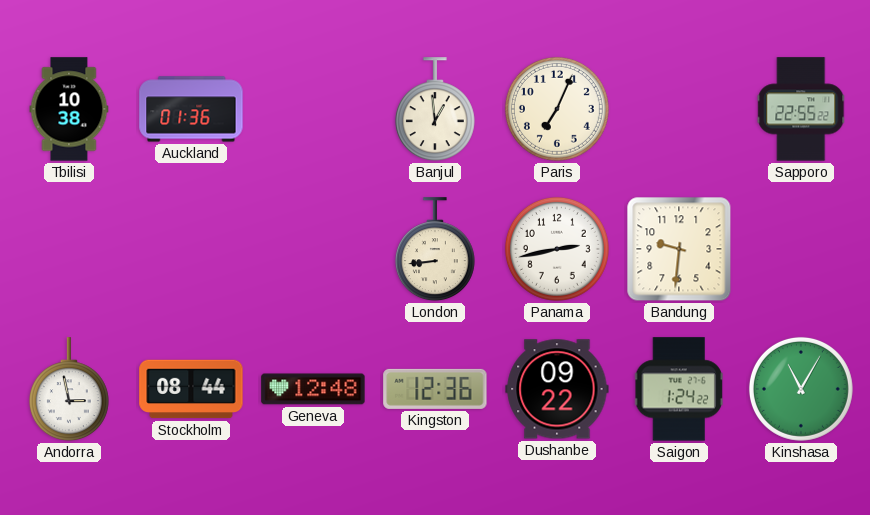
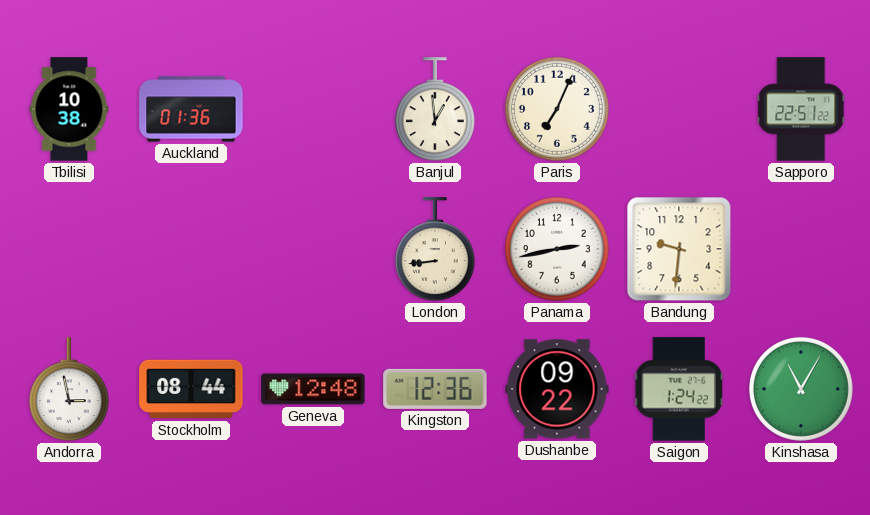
Sapporo: 22:55 -> 22:51
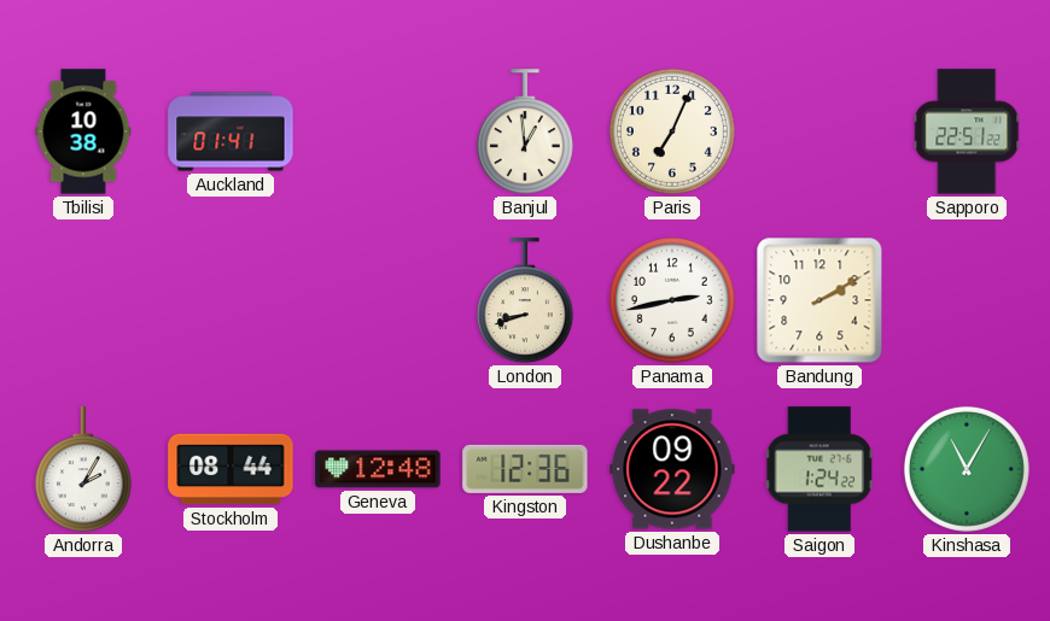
Auckland: 01:36 -> 01:41
London: 8:44 -> 8:42
Bandung: 9:31 -> 2:10
Andorra: 2:58 -> 2:05
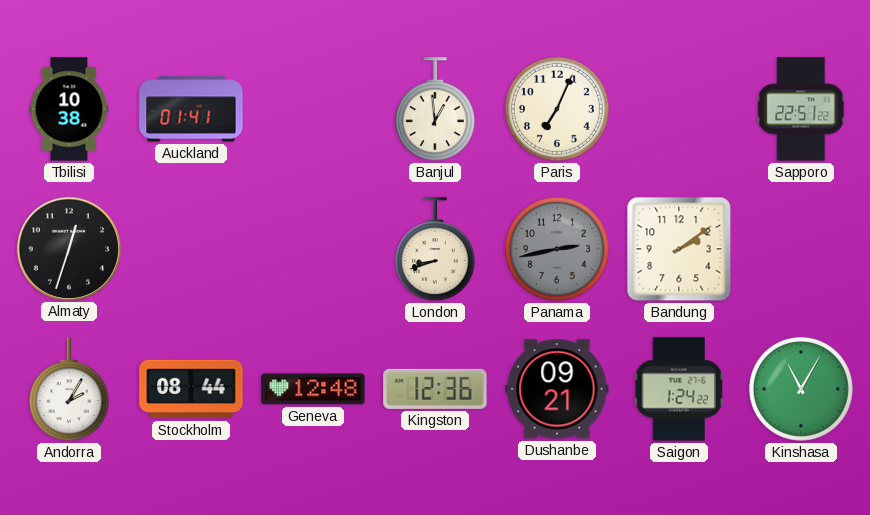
Almaty: none -> 12:33
Panama dial: white -> grey
Bandung: 2:10 -> 2:09
Dushanbe: 09:22 -> 09:21
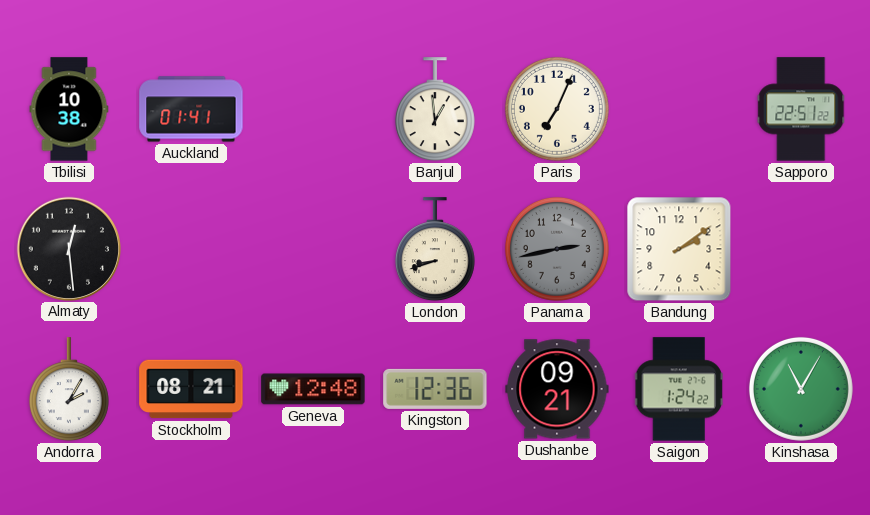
Almaty: 12:33 -> 12:29
Stockholm: 08:44 -> 08:21
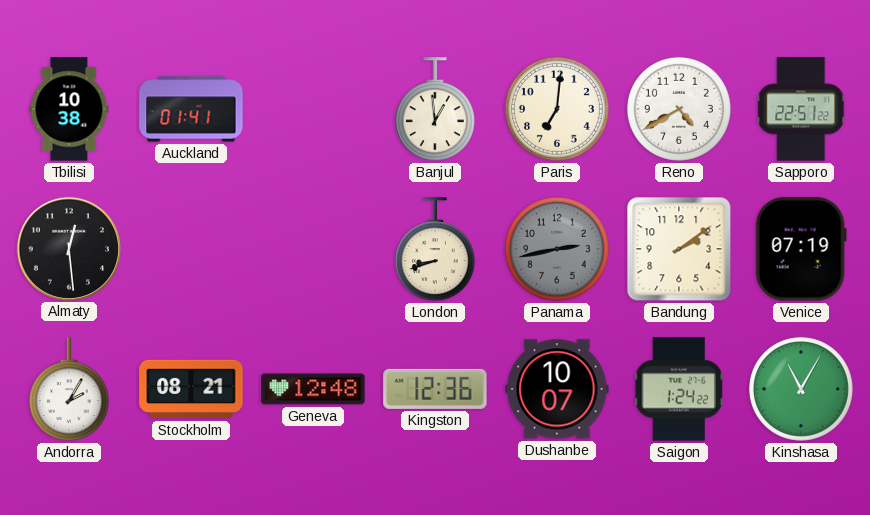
Paris: 7:04 -> 7:01
Reno: none -> 4:40
Venice: none -> 07:19
Dushanbe: 09:21 -> 10:07
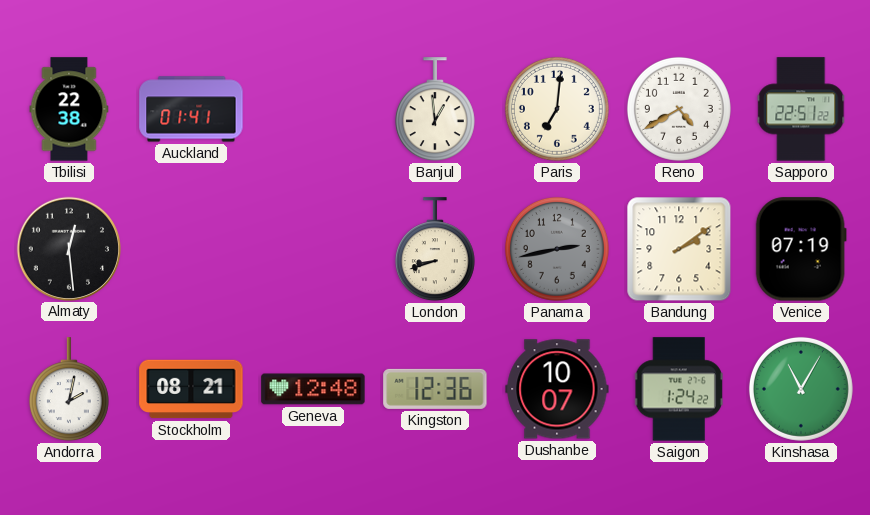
Tbilisi: 10:38 -> 22:38
Andorra: 2:05 -> 2:02
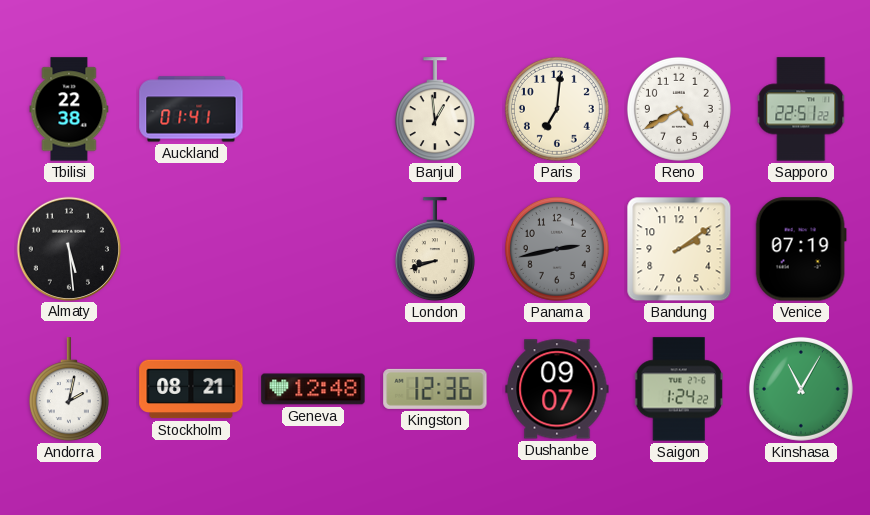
Almaty: 12:29 -> 5:29
Dushanbe: 10:07 -> 09:07
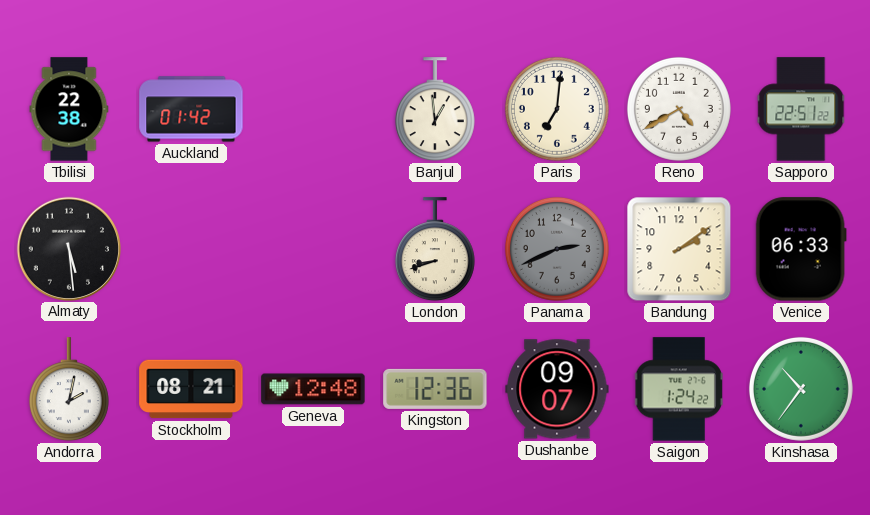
Auckland: 01:41 -> 01:42
Panama: 2:43 -> 2:41
Venice: 07:19 -> 06:33
Kinshasa: 11:05 -> 10:36
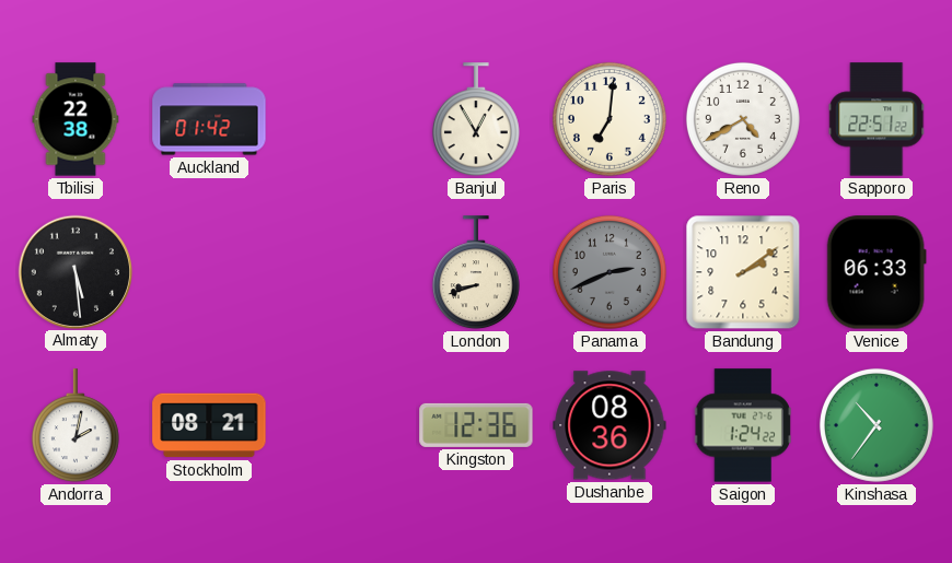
Banjul: 12:59 -> 12:55
Geneva: 12:48 -> none
Dushanbe: 09:07 -> 08:36
